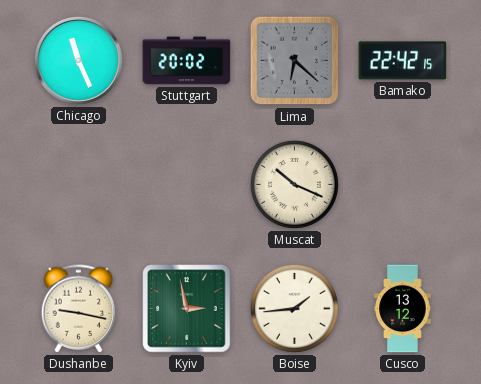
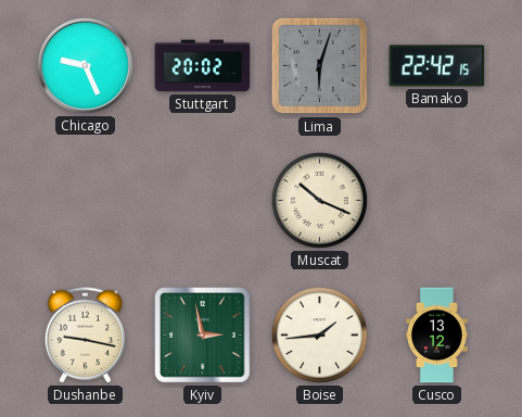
Chicago: 11:26 -> 9:26
Lima: 6:22 -> 6:03
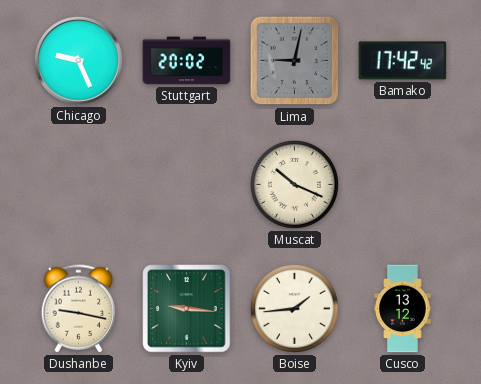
Lima: 6:03 -> 9:02
Bamako: 22:42 -> 17:42
Kyiv: 2:58 -> 9:16
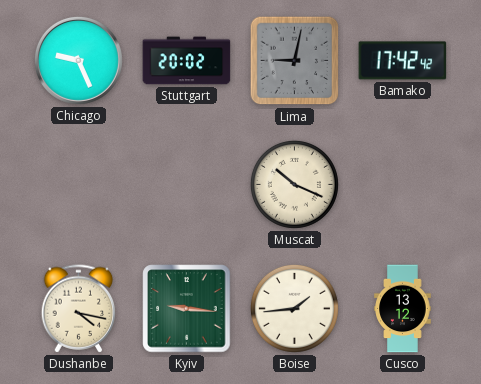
Dushanbe: 9:17 -> 4:17
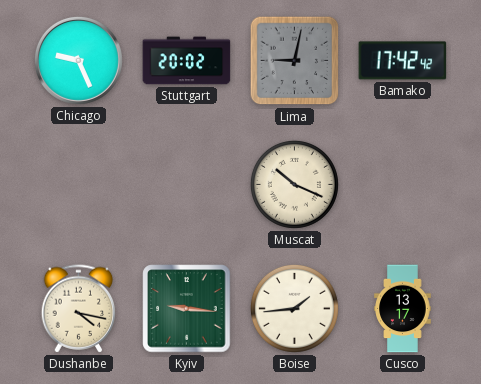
Cusco: 13:12 -> 13:17
